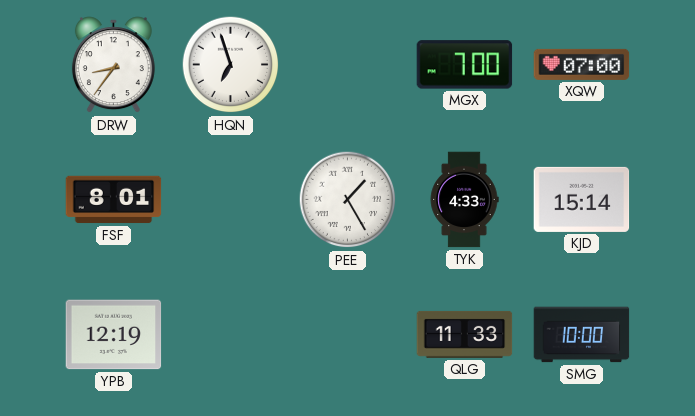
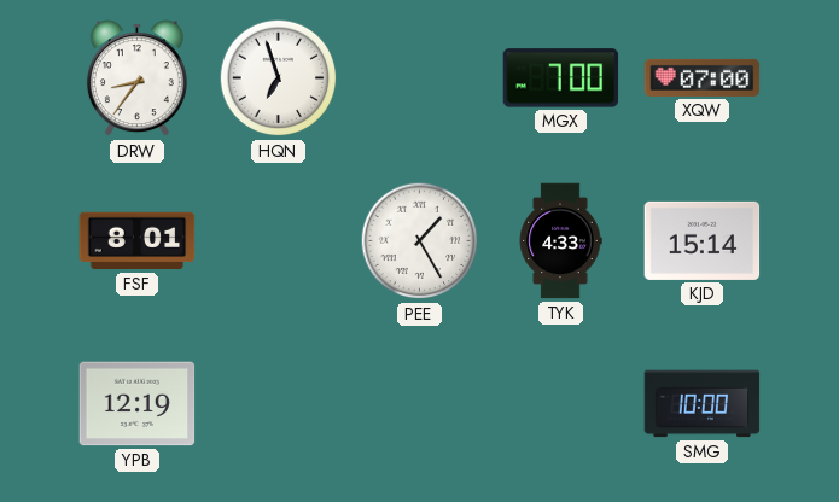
QLG: 11:33 -> none
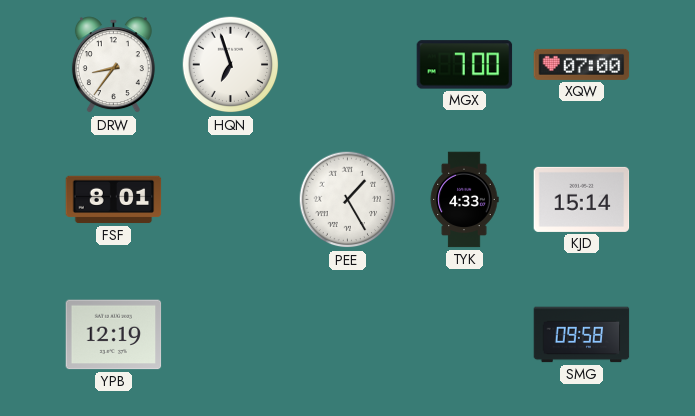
SMG: 10:00 -> 09:58
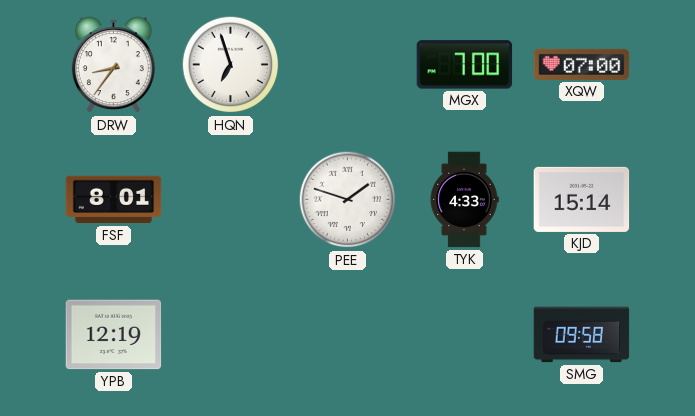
PEE: 1:25 -> 1:48
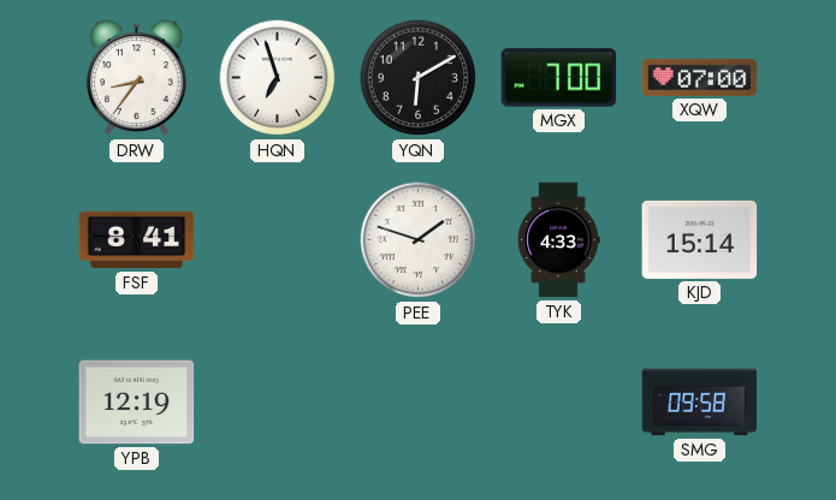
YQN: none -> 6:10
FSF: 8:01 -> 8:41
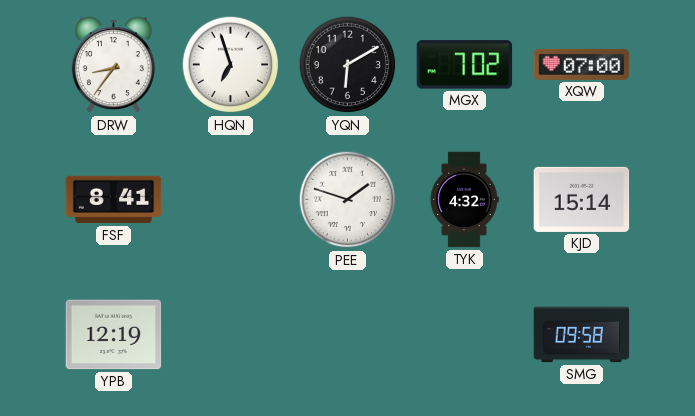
MGX: 7:00 -> 7:02
TYK: 4:33 -> 4:32
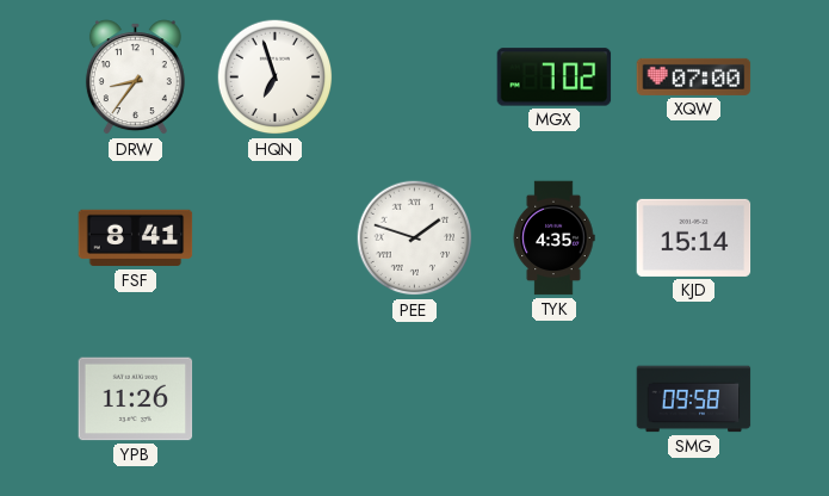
YQN: 6:10 -> none
TYK: 4:32 -> 4:35
YPB: 12:19 -> 11:26
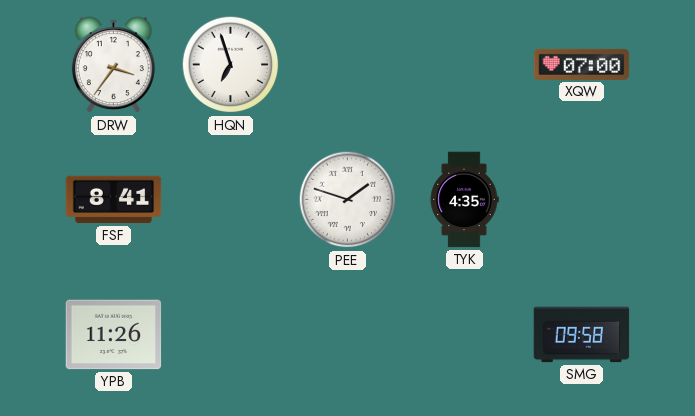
DRW: 8:36 -> 3:36
MGX: 7:02 -> none
KJD: 15:14 -> none
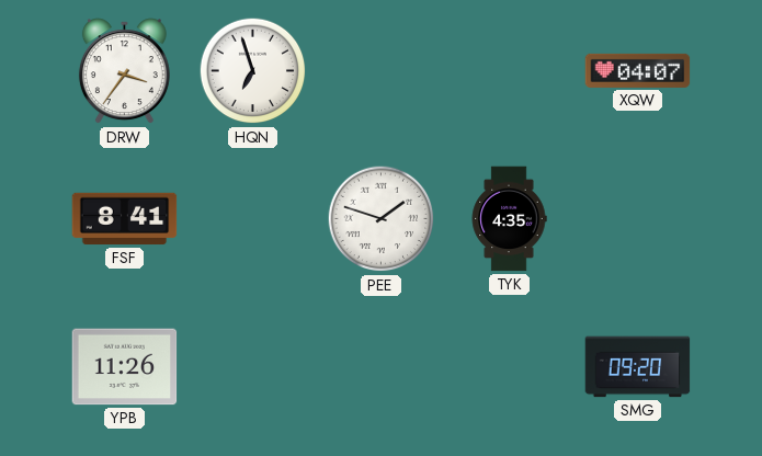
XQW: 07:00 -> 04:07
SMG: 09:58 -> 09:20
